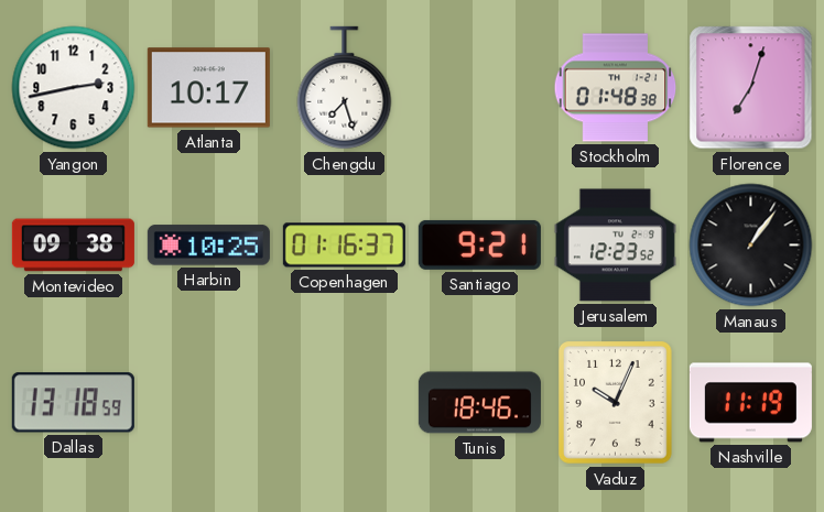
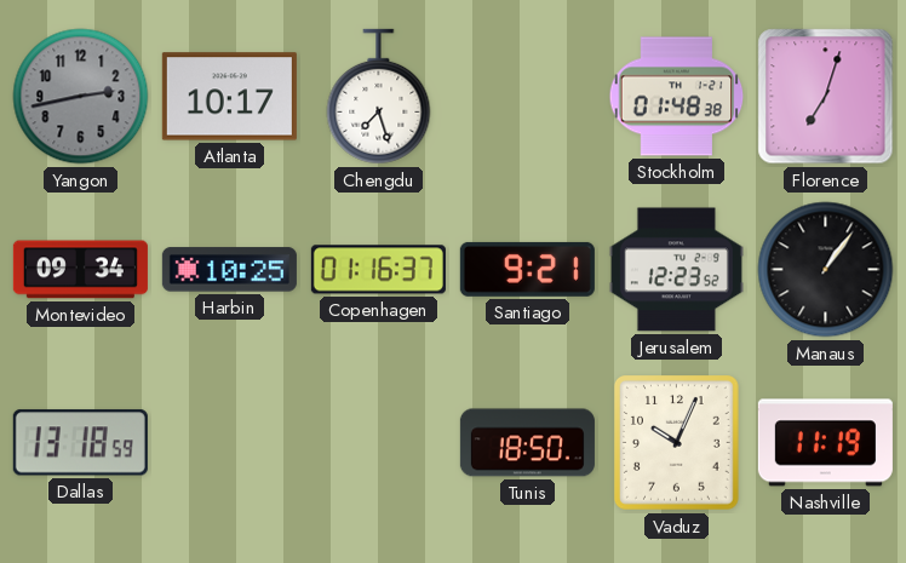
Yangon dial: white -> grey
Montevideo: 09:38 -> 09:34
Tunis: 18:46 -> 18:50
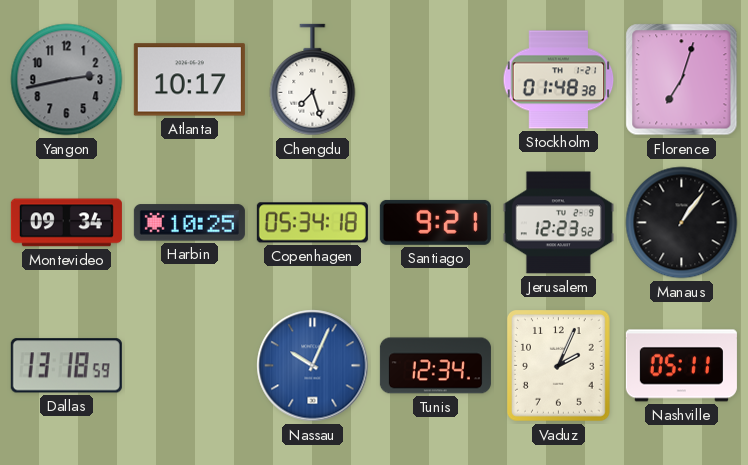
Copenhagen: 01:16 -> 05:34
Nassau: none -> 10:04
Tunis: 18:50 -> 12:34
Vaduz: 10:04 -> 2:04
Nashville: 11:19 -> 05:11
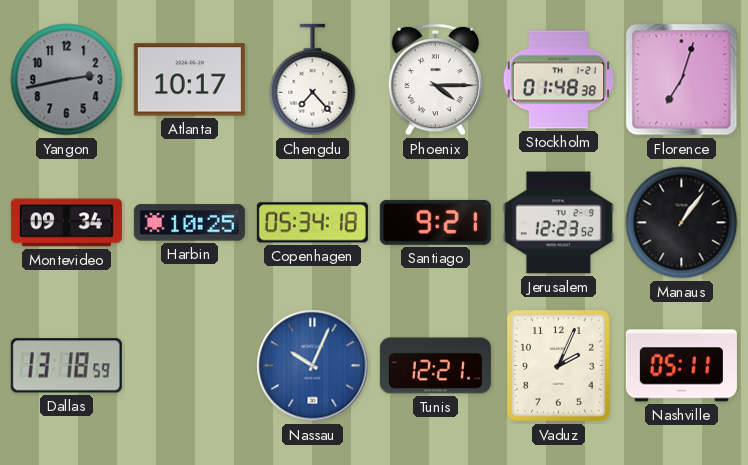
Chengdu: 7:27 -> 7:23
Phoenix: none -> 4:15
Tunis: 12:34 -> 12:21
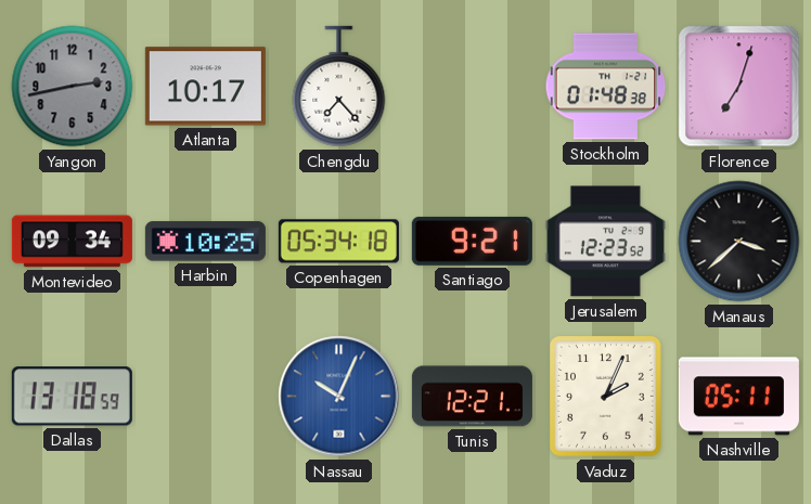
Phoenix: 4:15 -> none
Manaus: 1:06 -> 3:38
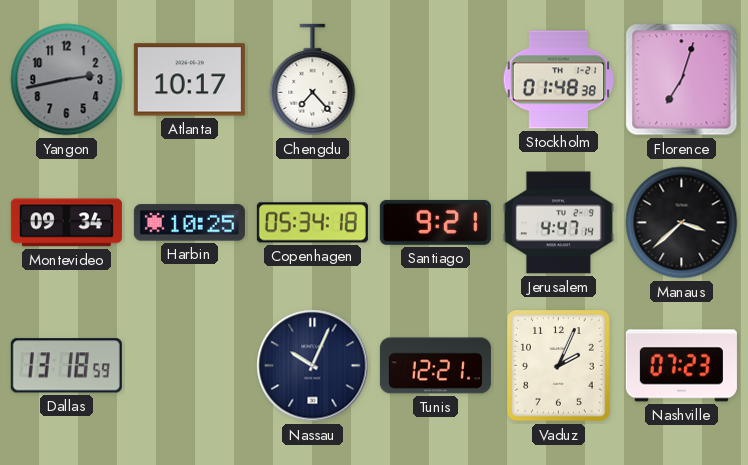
Jerusalem: 12:23 -> 4:47
Nassau dial: blue -> navy
Nashville: 05:11 -> 07:23
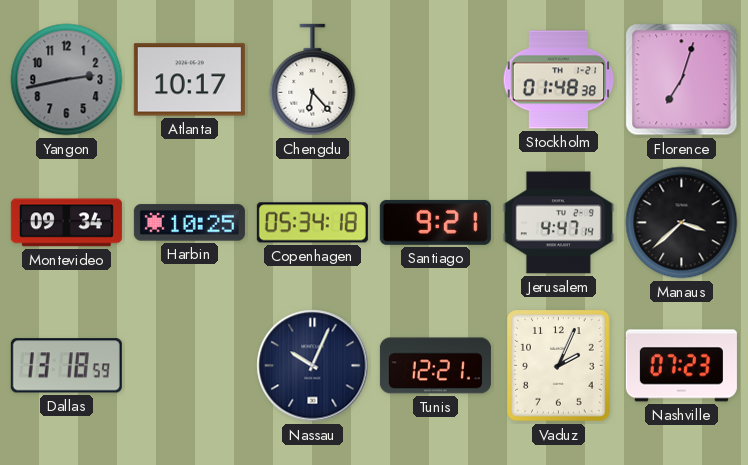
Chengdu: 7:23 -> 6:23
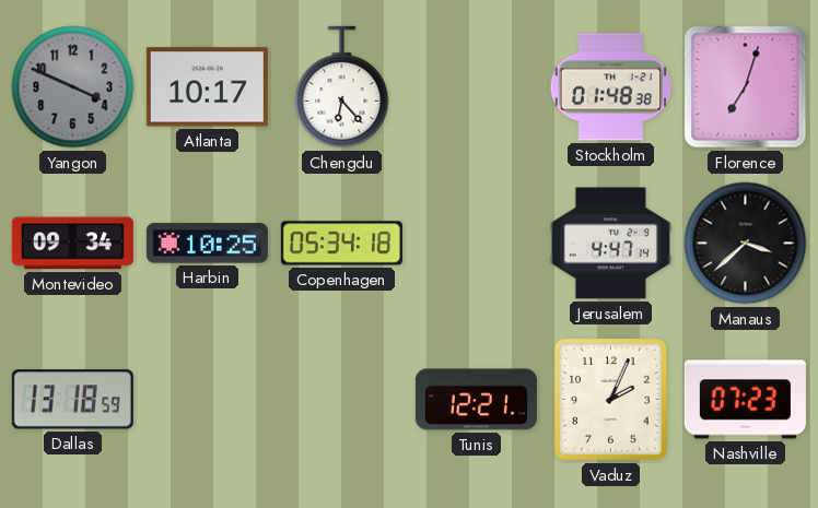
Yangon: 2:43 -> 3:49
Santiago: 9:21 -> none
Nassau: 10:04 -> none
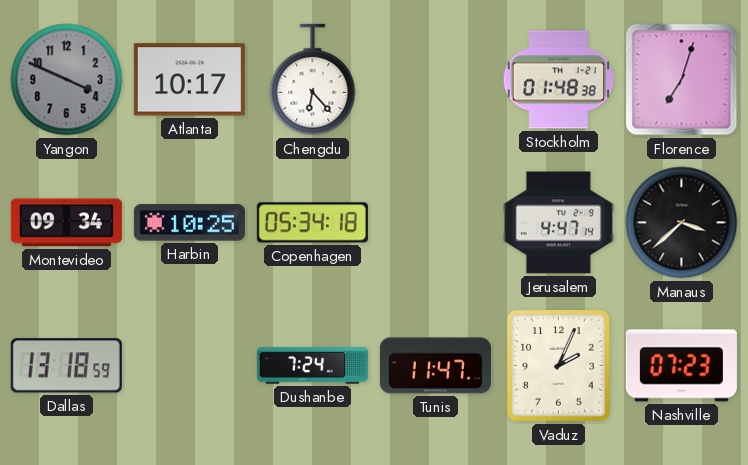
Dushanbe: none -> 7:24
Tunis: 12:21 -> 11:47
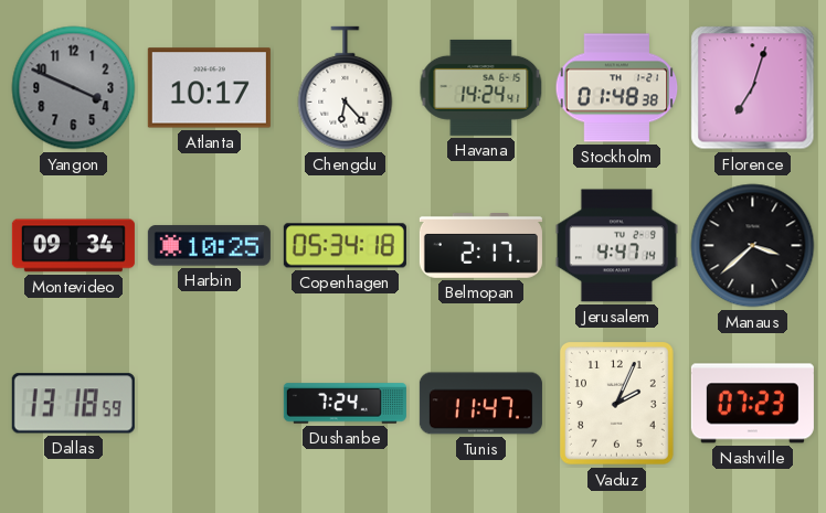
Havana: none -> 14:24
Belmopan: none -> 2:17
